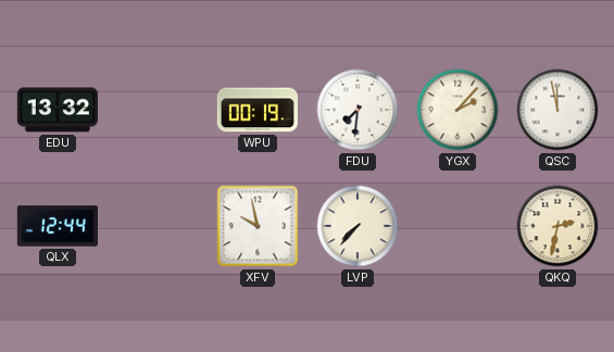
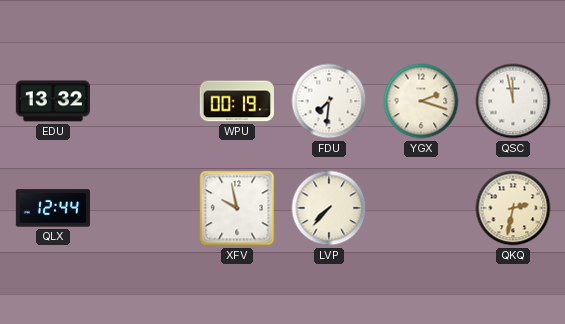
YGX: 2:07 -> 2:18
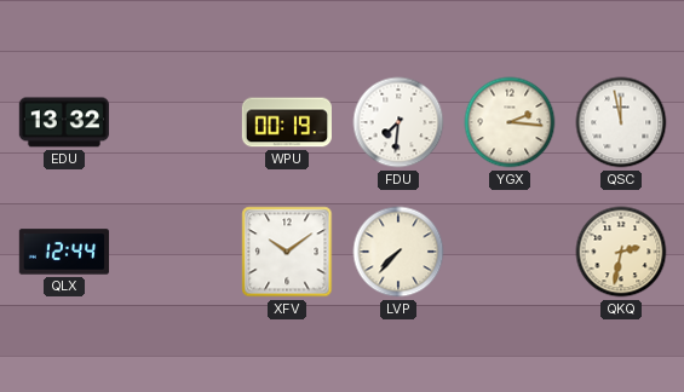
YGX: 2:18 -> 2:16
XFV: 9:58 -> 10:09
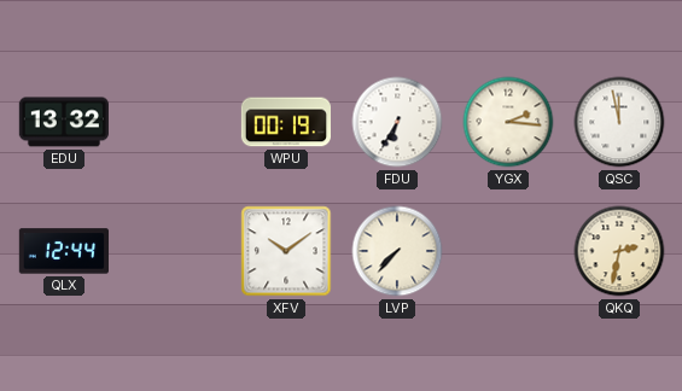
FDU: 7:31 -> 6:35
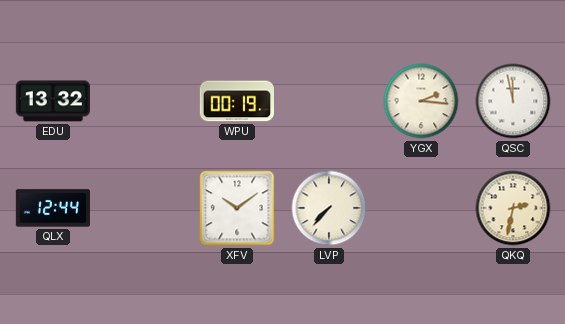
FDU: 6:35 -> none
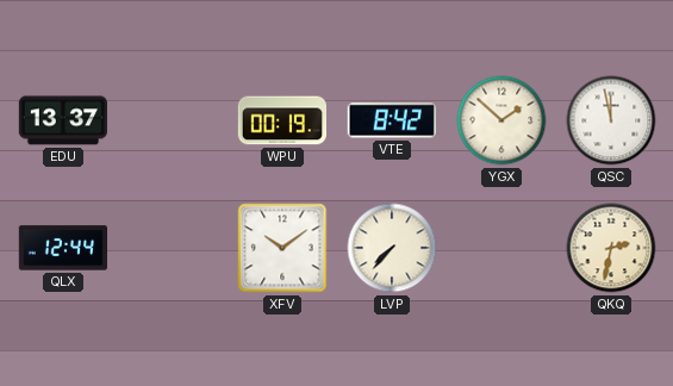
EDU: 13:32 -> 13:37
VTE: none -> 8:42
YGX: 2:16 -> 1:52
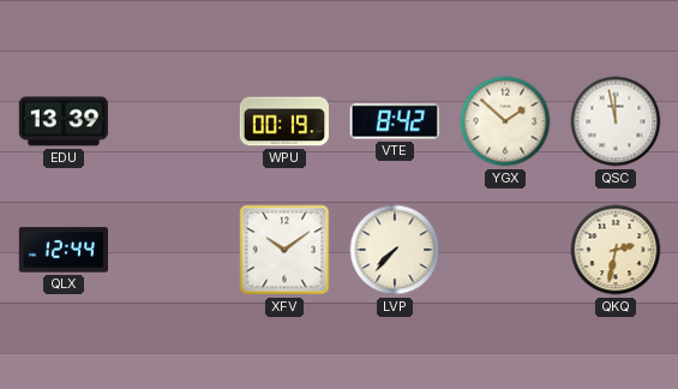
EDU: 13:37 -> 13:39
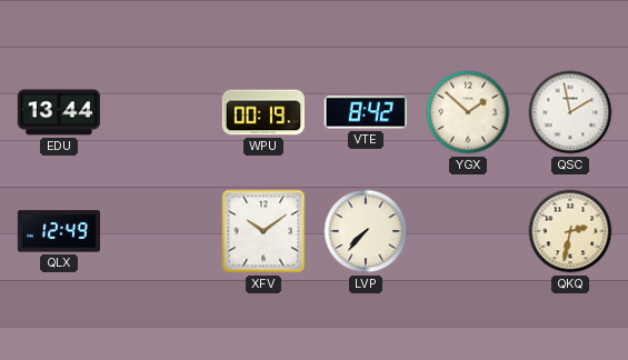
EDU: 13:39 -> 13:44
QSC: 11:58 -> 1:58
QLX: 12:44 -> 12:49
